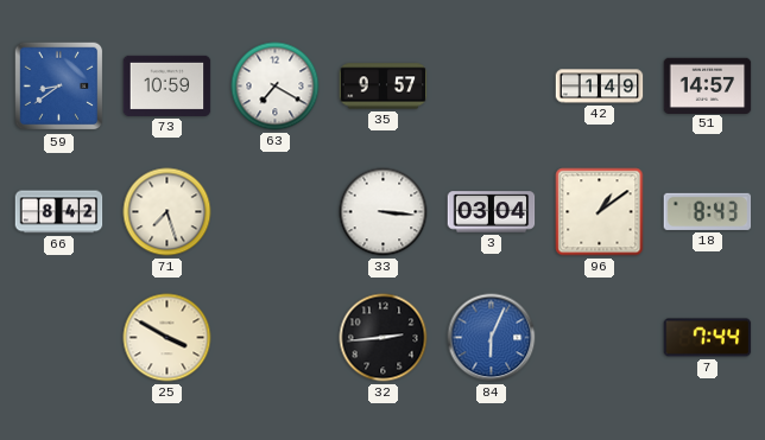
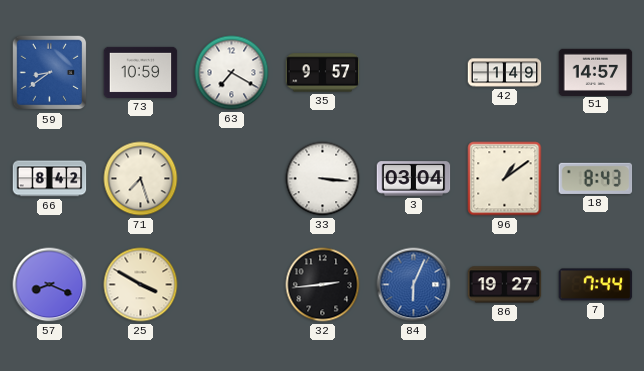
57: none -> 8:19
86: none -> 19:27
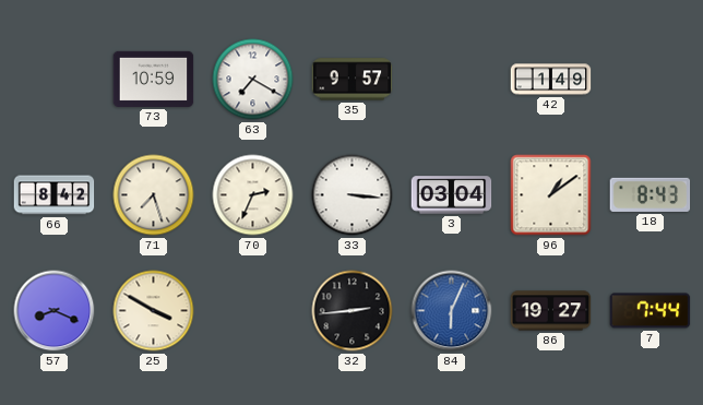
59: 8:39 -> none
51: 14:57 -> none
70: none -> 2:34
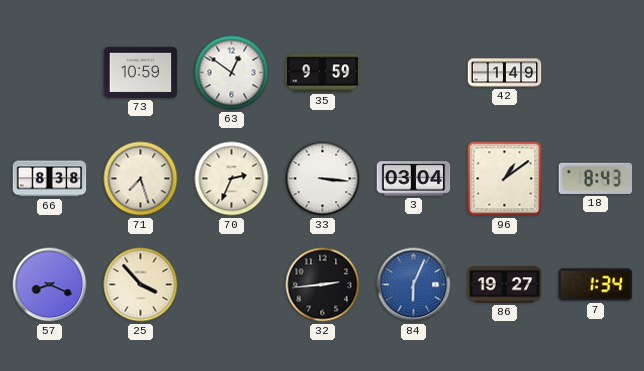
63: 7:20 -> 12:51
35: 9:57 -> 9:59
66: 8:42 -> 8:38
25: 3:50 -> 3:53
7: 7:44 -> 1:34
